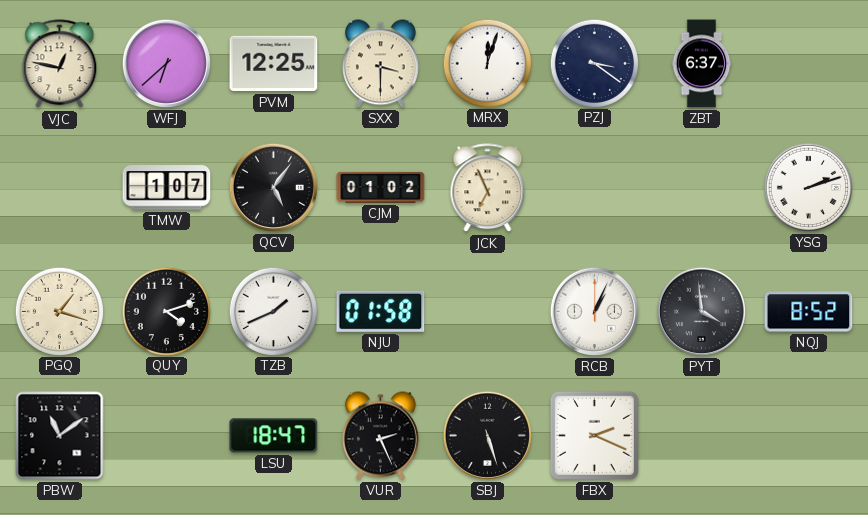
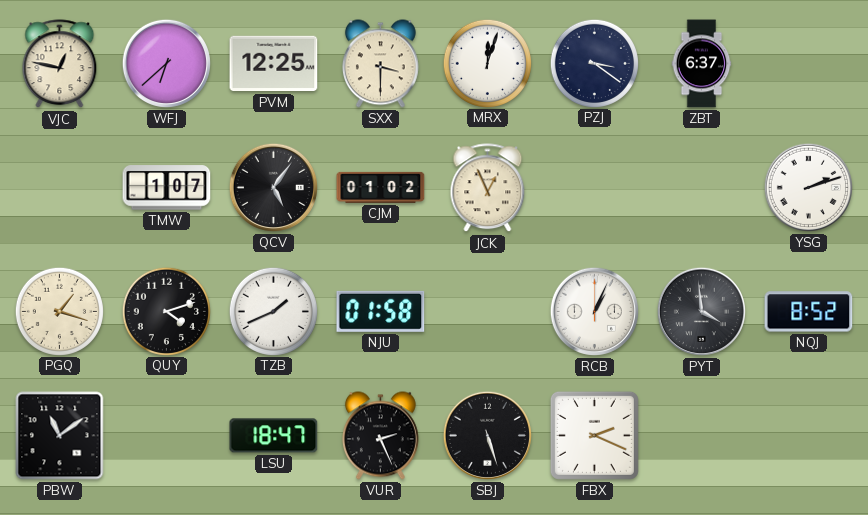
JCK: 6:56 -> 12:56
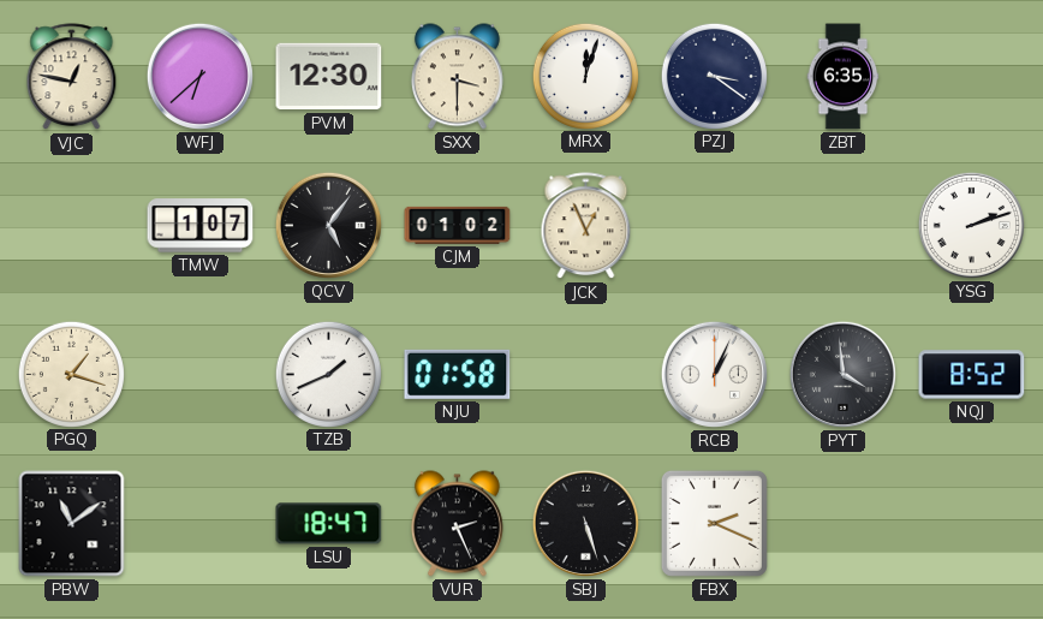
PVM: 12:25 -> 12:30
ZBT: 6:37 -> 6:35
QUY: 4:12 -> none
